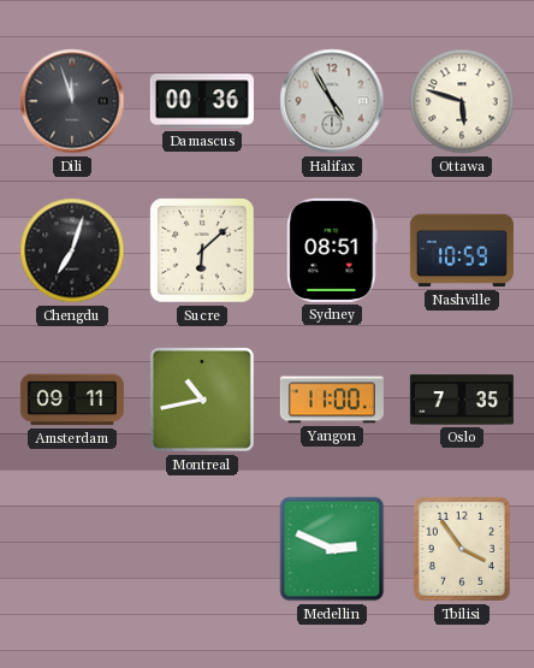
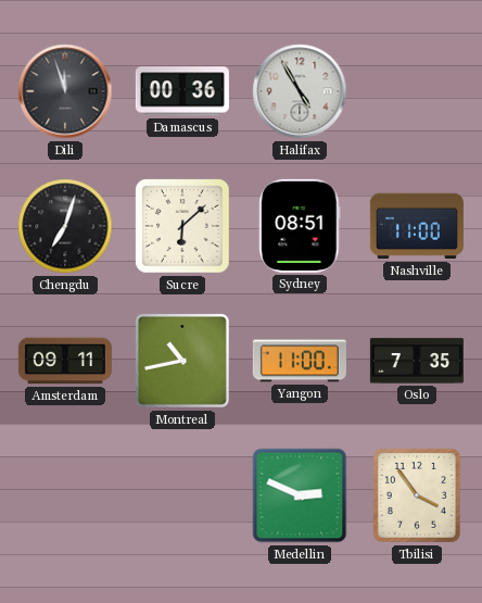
Ottawa: 5:48 -> none
Nashville: 10:59 -> 11:00
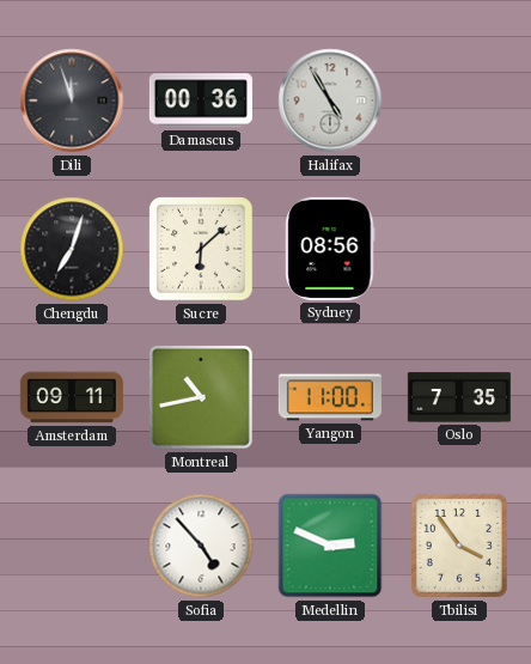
Sydney: 08:51 -> 08:56
Nashville: 11:00 -> none
Sofia: none -> 4:53
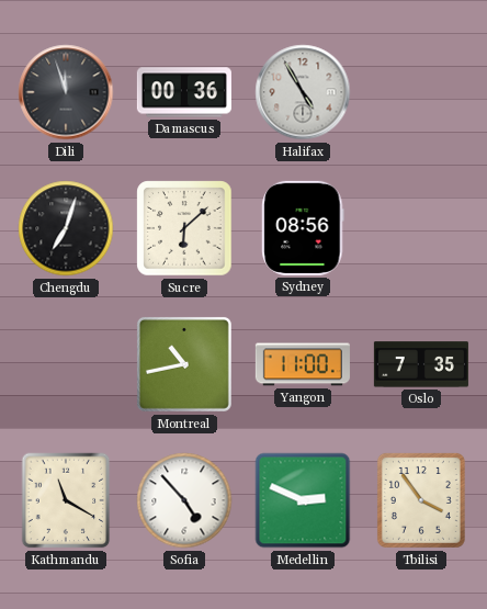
Amsterdam: 09:11 -> none
Kathmandu: none -> 11:20
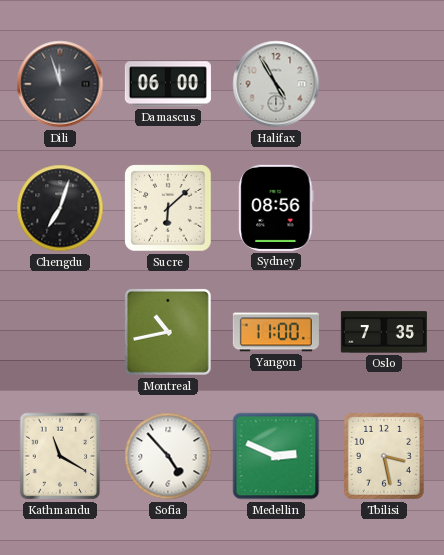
Damascus: 00:36 -> 06:00
Tbilisi: 3:54 -> 3:28
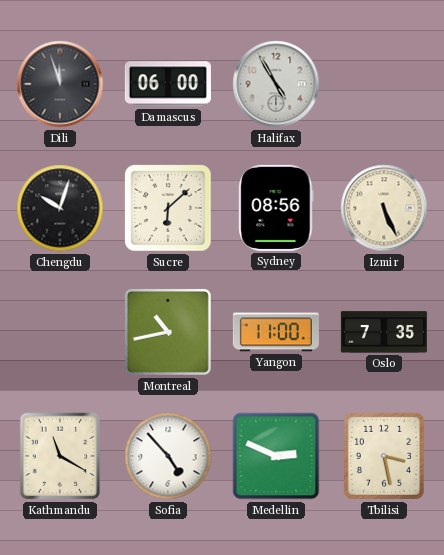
Chengdu: 7:03 -> 10:03
Izmir: none -> 5:26
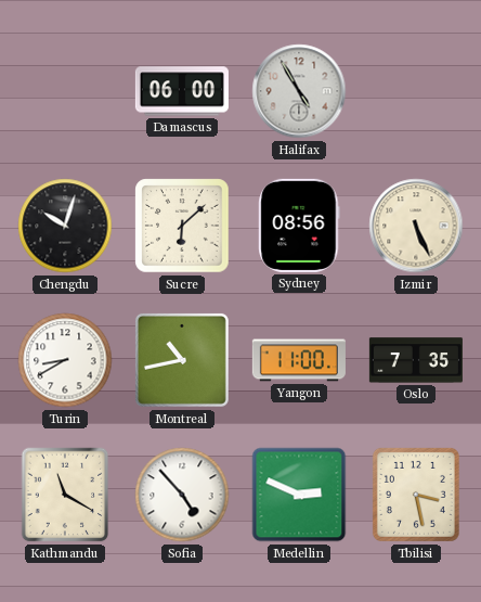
Dili: 11:57 -> none
Turin: none -> 8:40
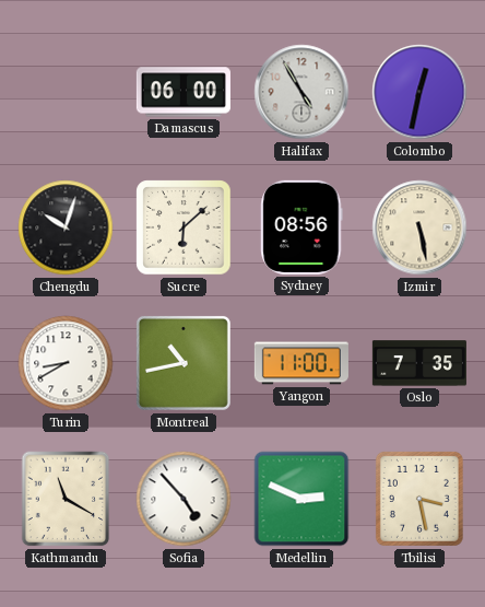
Colombo: none -> 12:32
Izmir: 5:26 -> 5:28
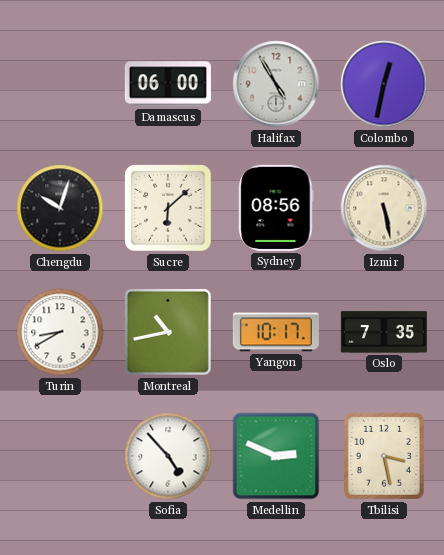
Yangon: 11:00 -> 10:17
Kathmandu: 11:20 -> none
